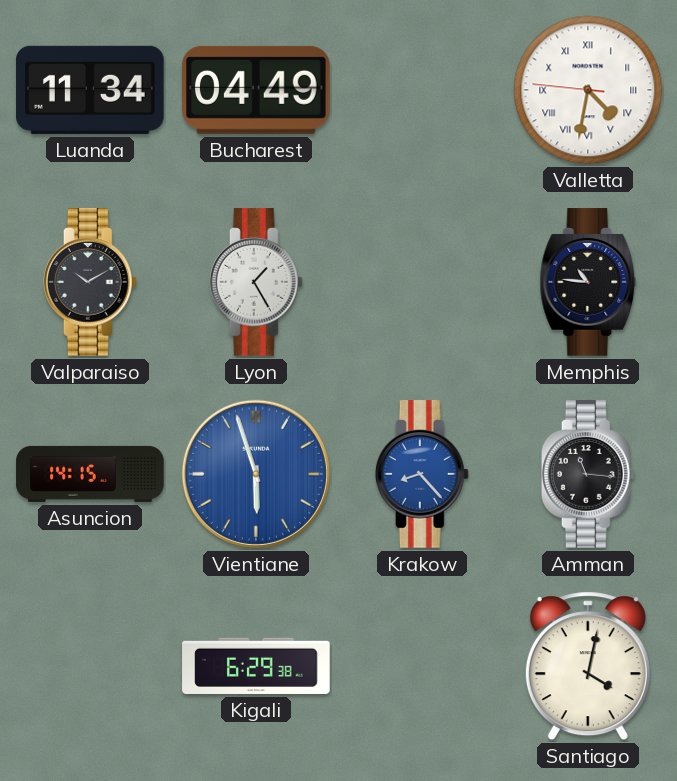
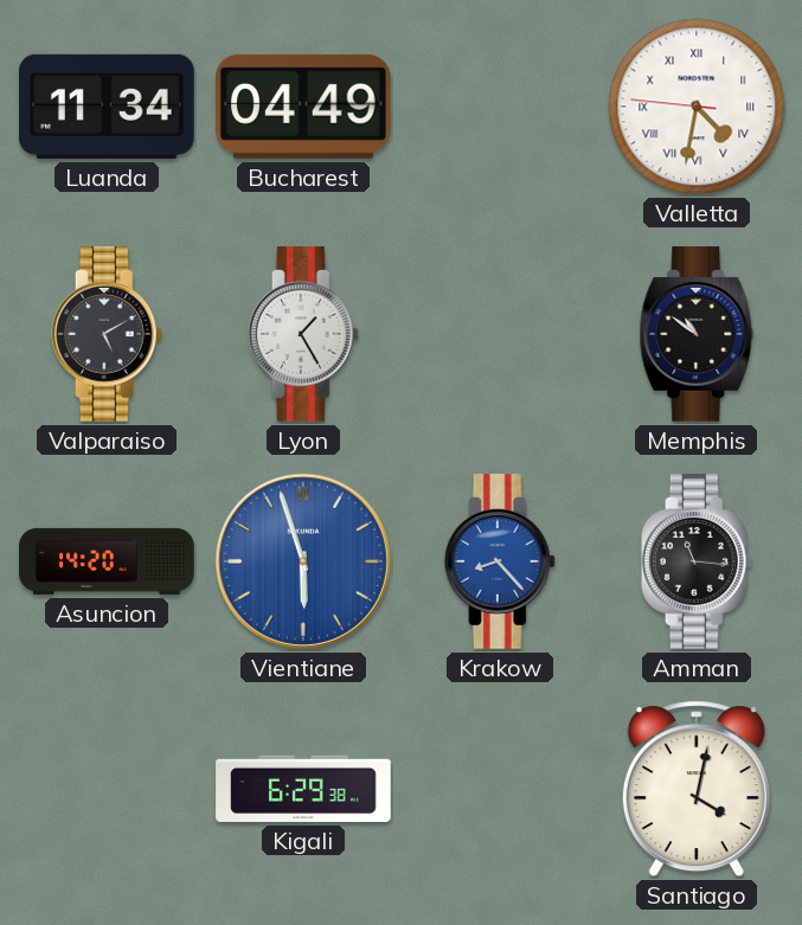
Valparaiso: 10:10 -> 5:10
Memphis: 10:46 -> 10:51
Asuncion: 14:15 -> 14:20
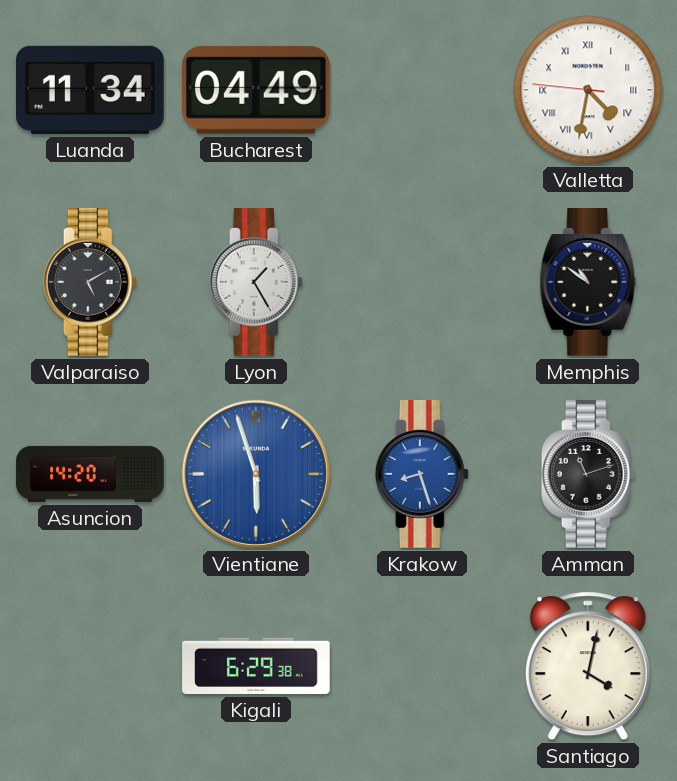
Krakow: 8:23 -> 8:27
Amman: 11:16 -> 11:12
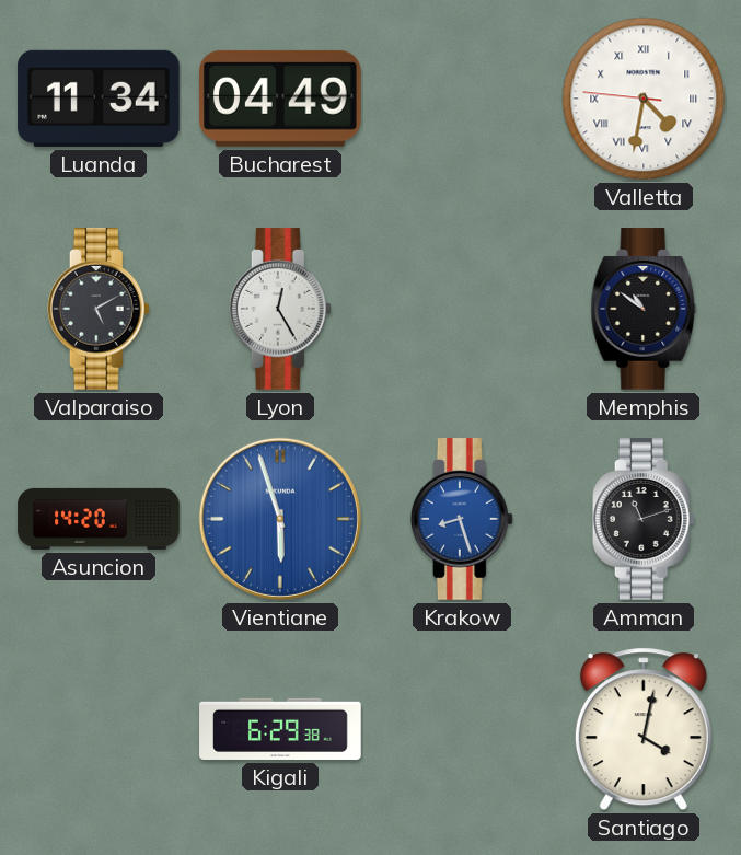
Lyon: 1:25 -> 12:25
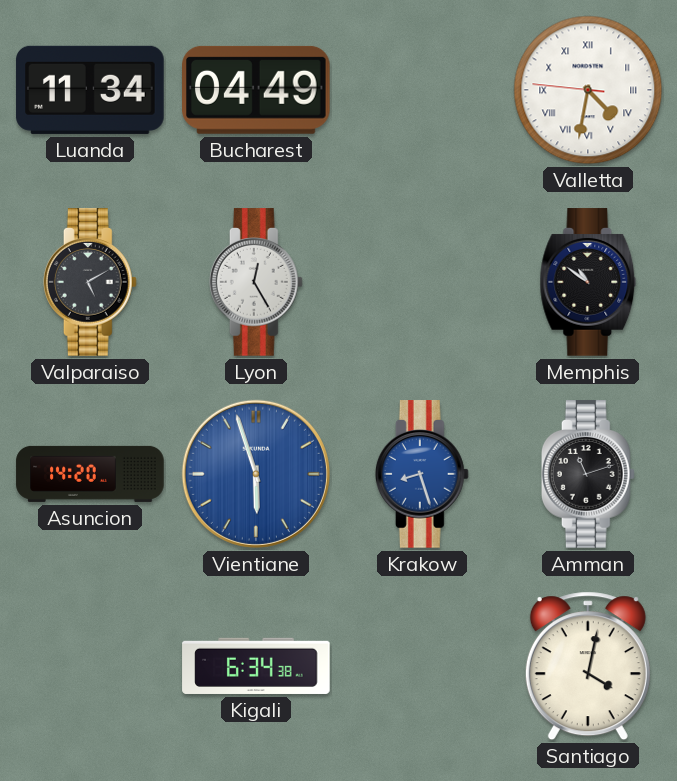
Kigali: 6:29 -> 6:34
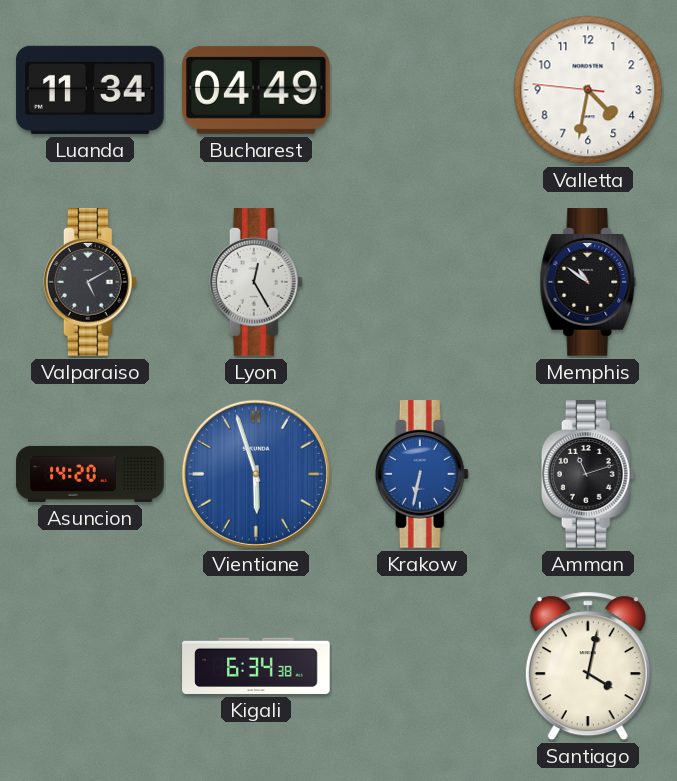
Valletta numerals: Roman -> Arabic
Krakow: 8:27 -> 6:32
